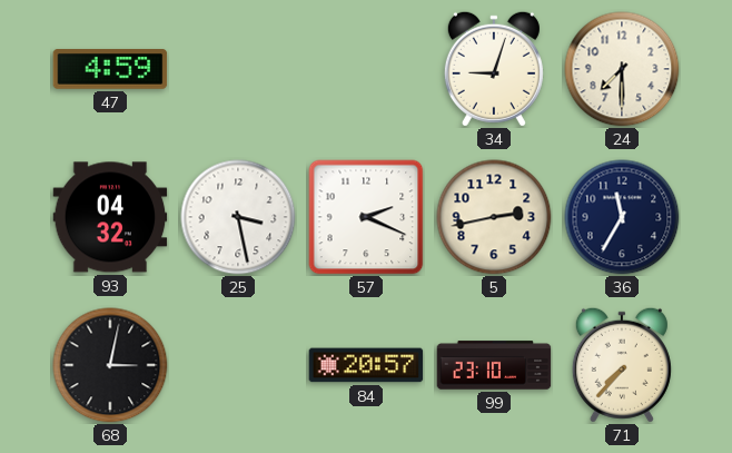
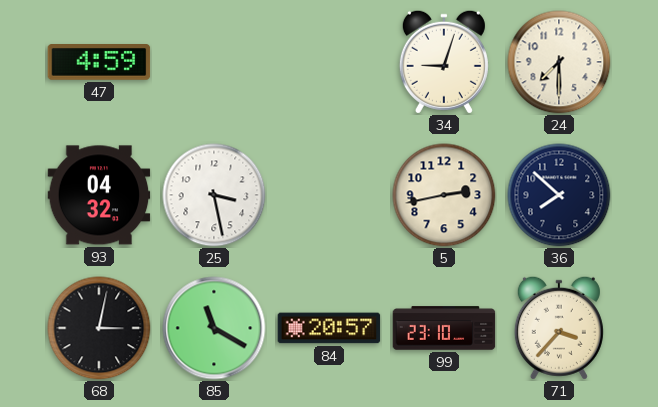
57: 2:19 -> none
36: 11:35 -> 7:52
85: none -> 11:20
71: 7:37 -> 3:37
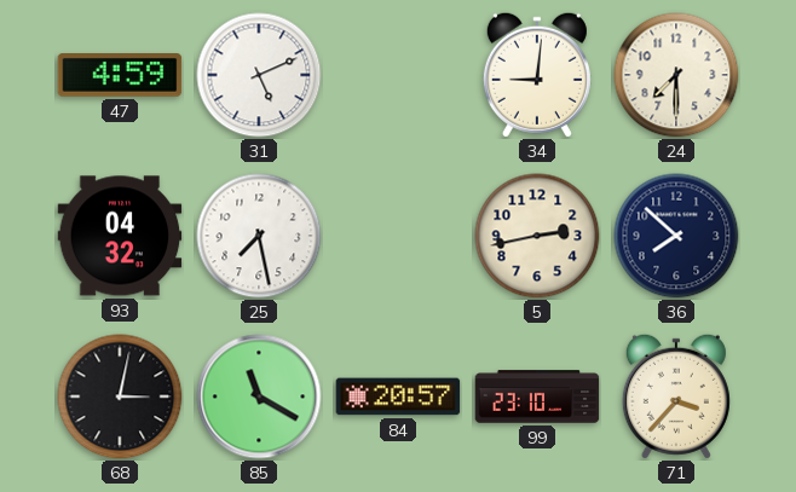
31: none -> 5:11
34: 9:03 -> 9:01
25: 3:28 -> 7:28
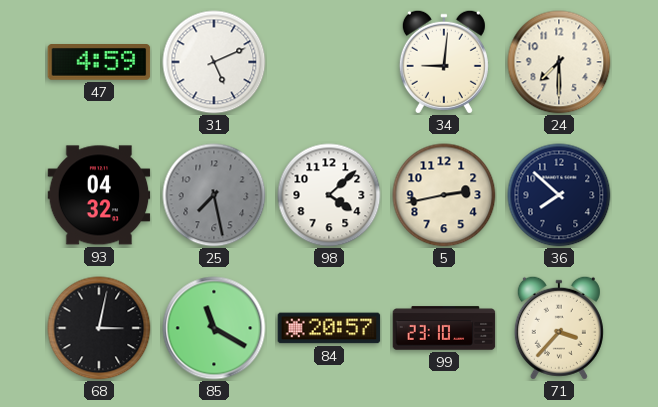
25 dial: white -> grey
98: none -> 4:08
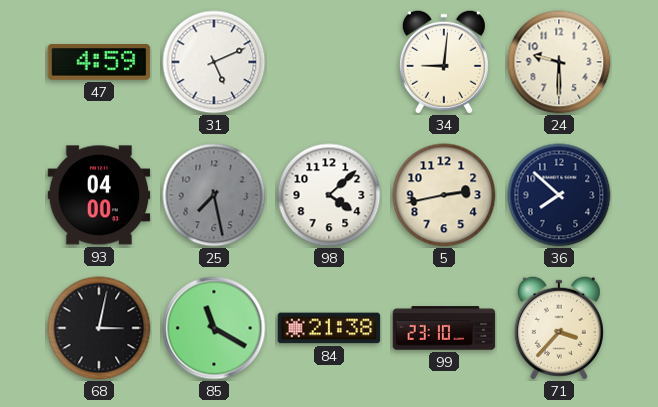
24: 7:30 -> 9:30
93: 04:32 -> 04:00
84: 20:57 -> 21:38
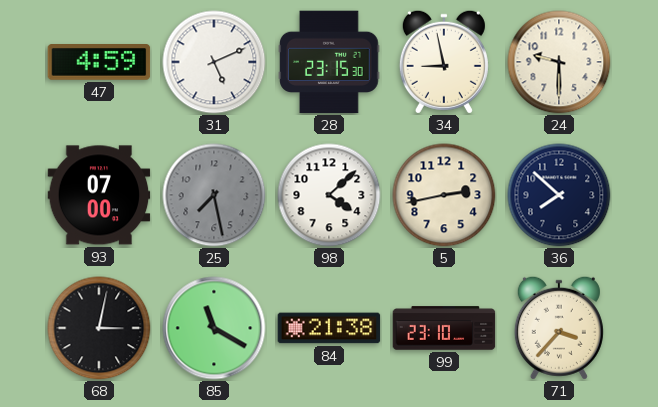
28: none -> 23:15
34: 9:01 -> 8:58
93: 04:00 -> 07:00
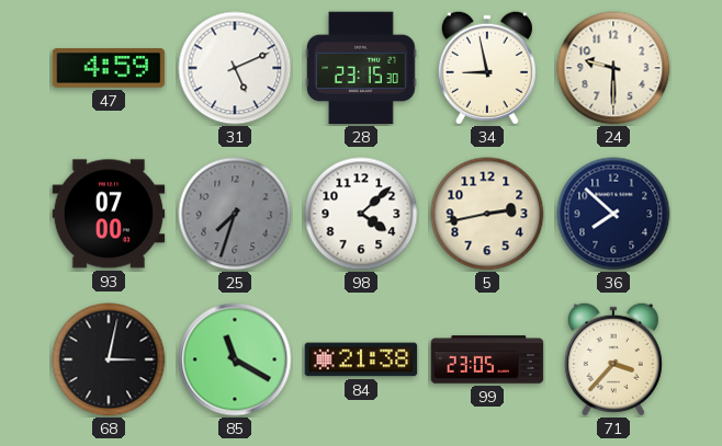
25: 7:28 -> 7:33
99: 23:10 -> 23:05
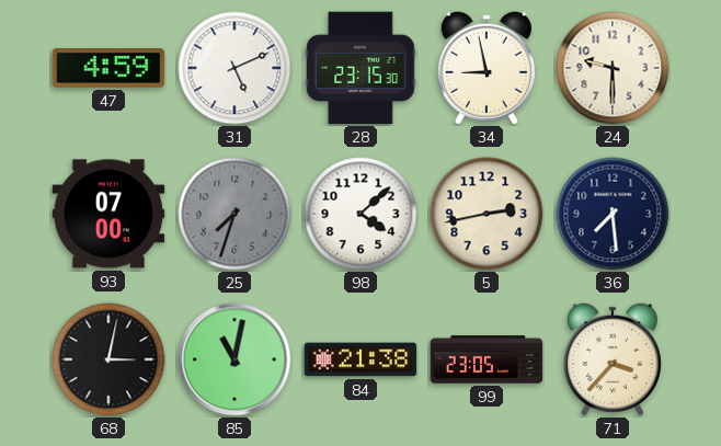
36: 7:52 -> 7:29
85: 11:20 -> 11:02
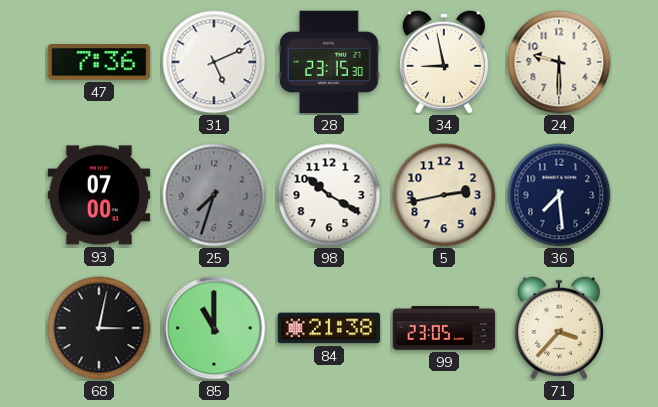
47: 4:59 -> 7:36
98: 4:08 -> 10:20
85: 11:02 -> 11:00
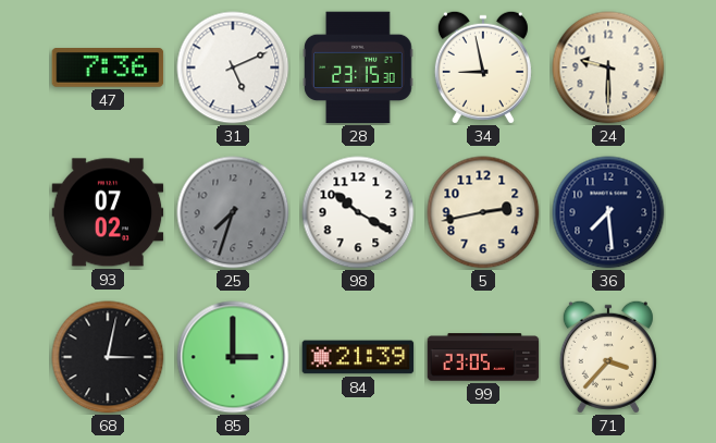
93: 07:00 -> 07:02
85: 11:00 -> 3:00
84: 21:38 -> 21:39
